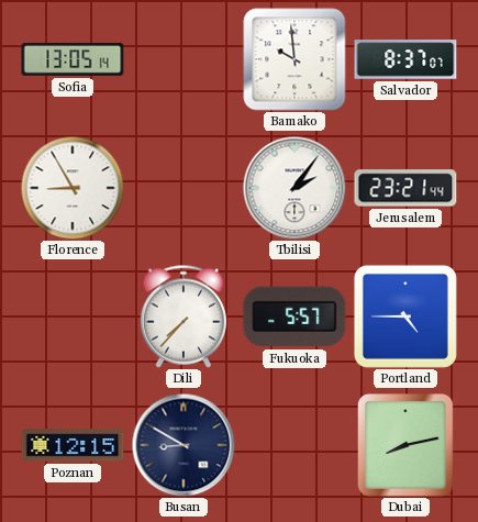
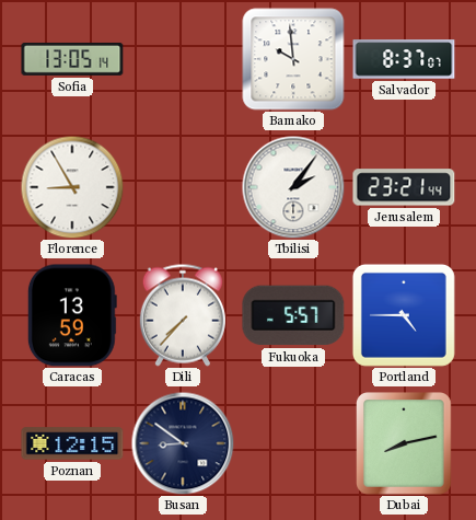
Caracas: none -> 13:59
Busan: 8:50 -> 8:51
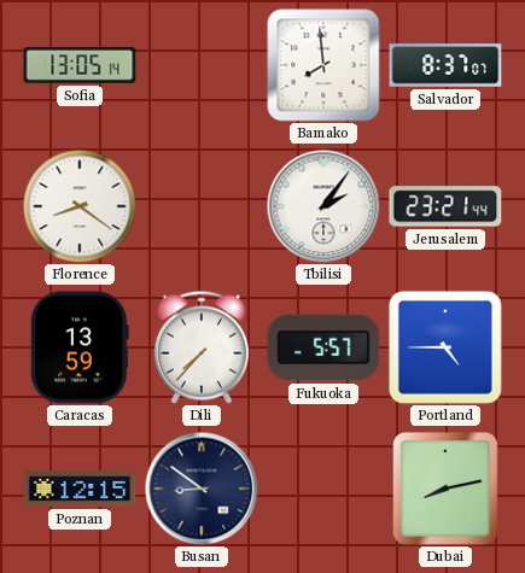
Bamako: 9:59 -> 7:59
Florence: 8:55 -> 8:21
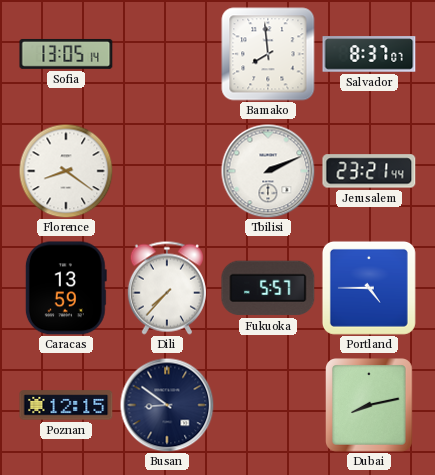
Tbilisi: 2:06 -> 2:11
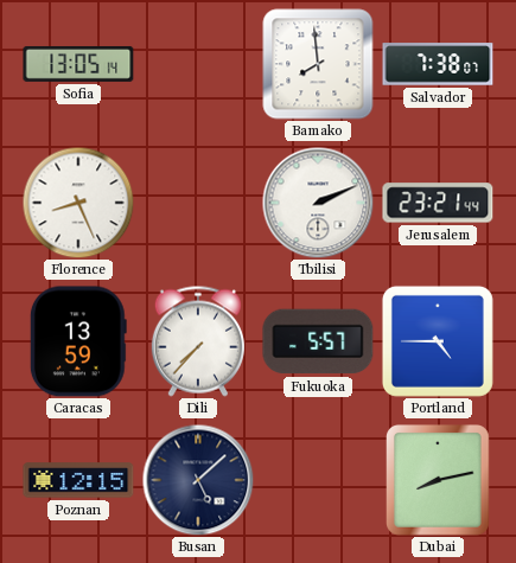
Salvador: 8:37 -> 7:38
Florence: 8:21 -> 8:26
Busan: 8:51 -> 5:08
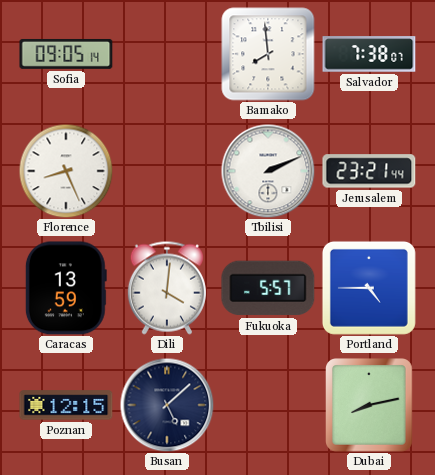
Sofia: 13:05 -> 09:05
Dili: 7:37 -> 4:01
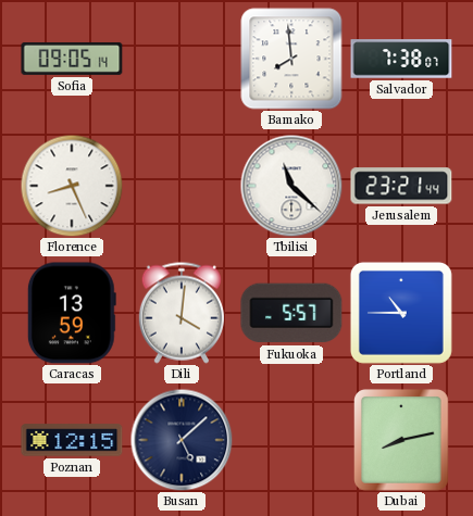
Tbilisi: 2:11 -> 11:22
Portland: 4:45 -> 10:45
